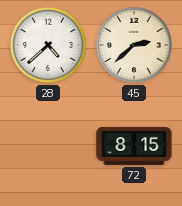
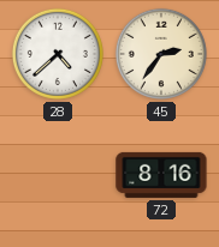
45: 2:38 -> 2:36
72: 8:15 -> 8:16
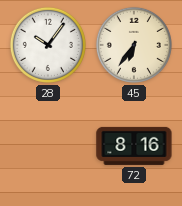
28: 4:38 -> 10:06
45: 2:36 -> 6:36
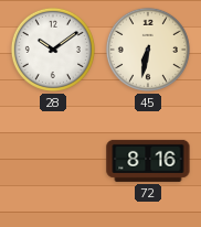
28: 10:06 -> 10:09
45: 6:36 -> 6:32
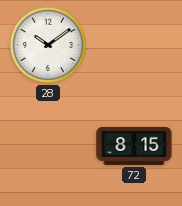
45: 6:32 -> none
72: 8:16 -> 8:15
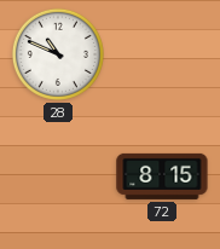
28: 10:09 -> 10:49
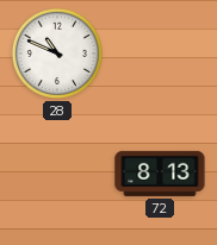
72: 8:15 -> 8:13
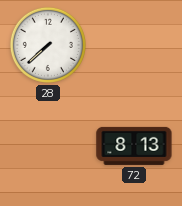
28: 10:49 -> 7:38
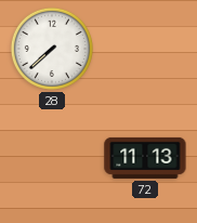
72: 8:13 -> 11:13
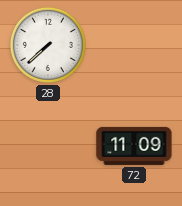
72: 11:13 -> 11:09
